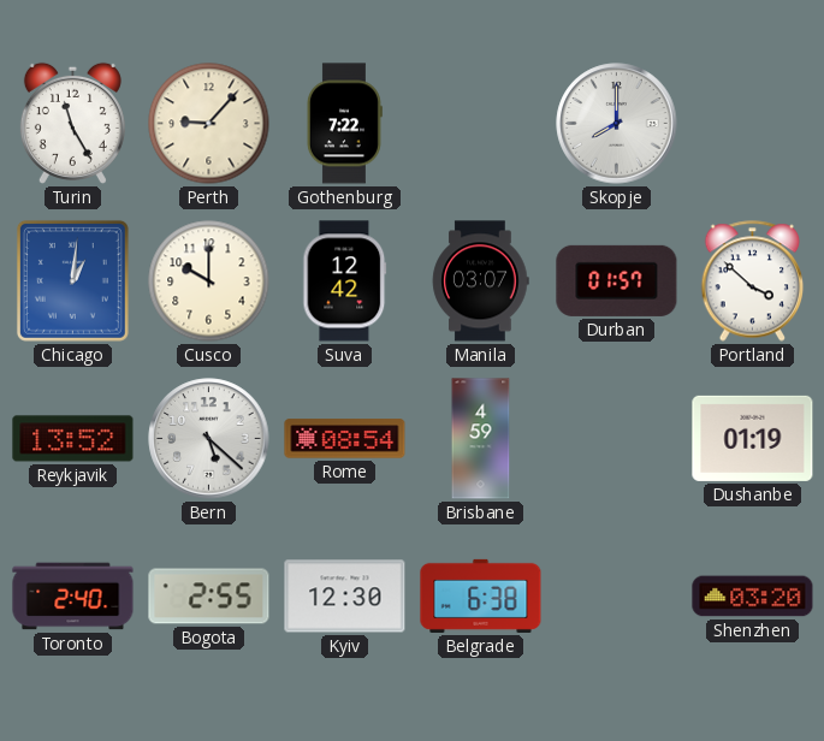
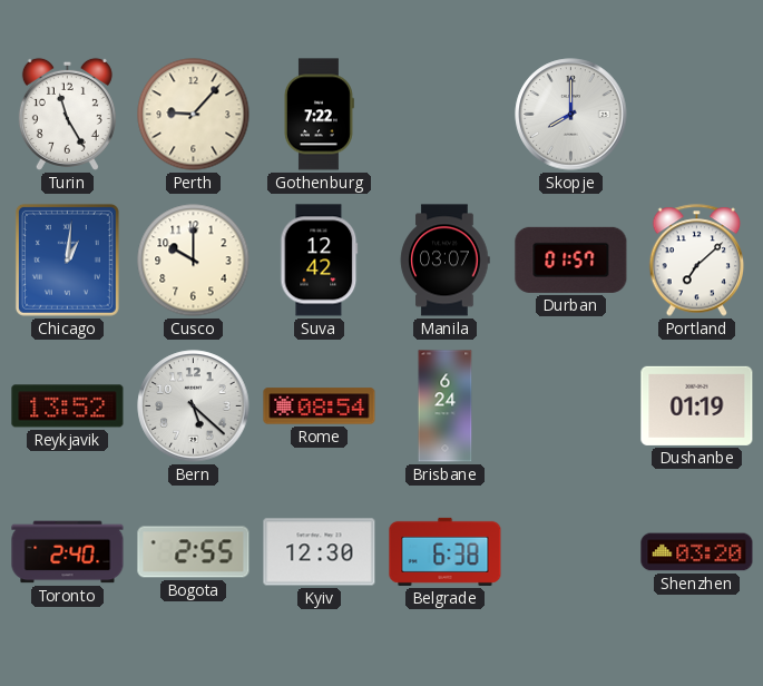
Portland: 3:52 -> 7:08
Brisbane: 4:59 -> 6:24
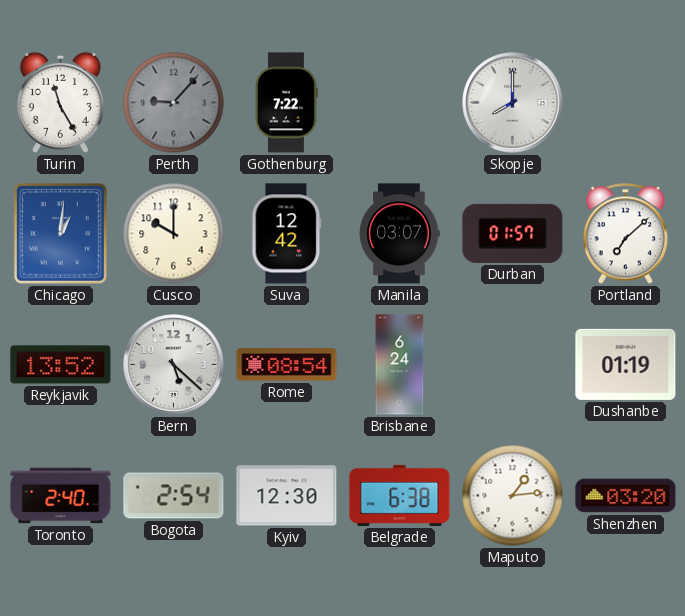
Perth dial: cream -> grey
Bogota: 2:55 -> 2:54
Maputo: none -> 1:14
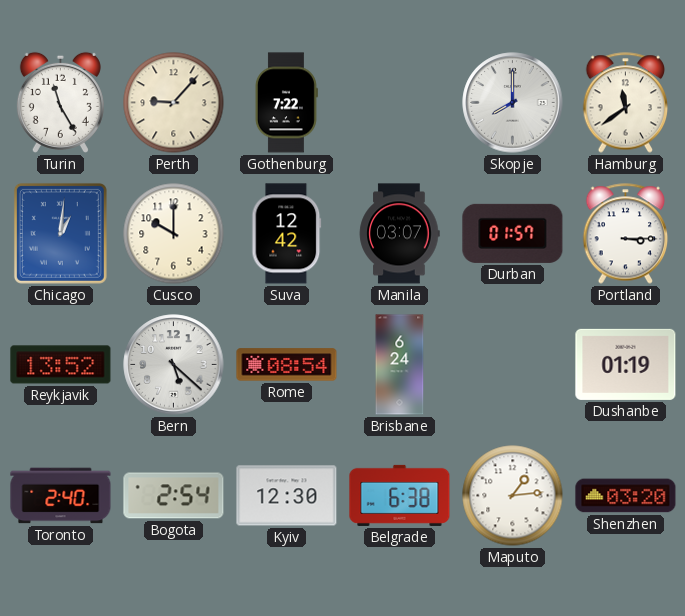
Perth dial: grey -> cream
Hamburg: none -> 11:39
Portland: 7:08 -> 3:15
